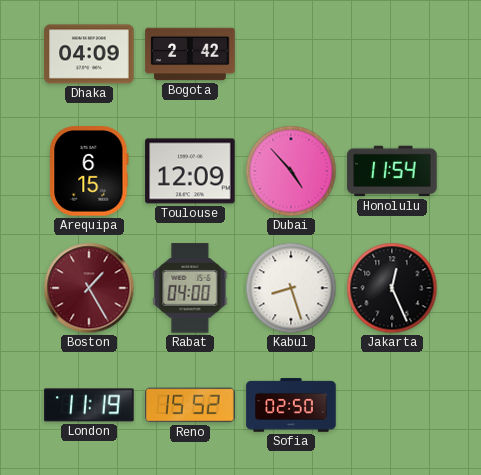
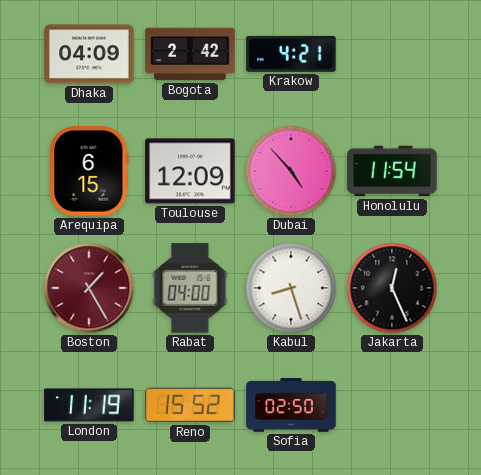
Krakow: none -> 4:21
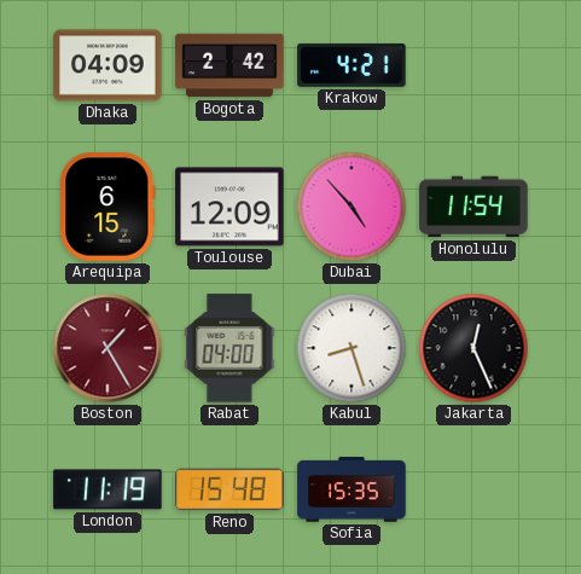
Reno: 15:52 -> 15:48
Sofia: 02:50 -> 15:35
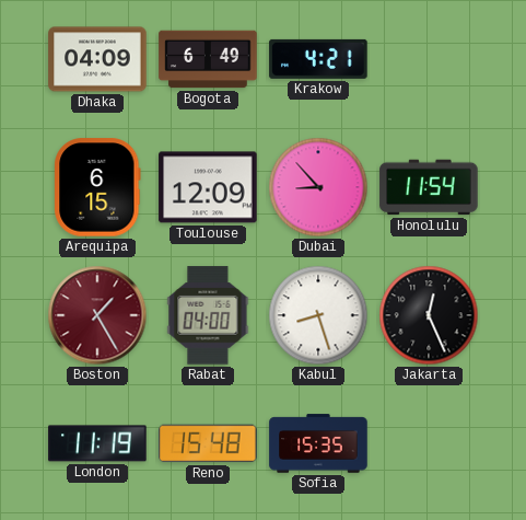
Bogota: 2:42 -> 6:49
Dubai: 4:53 -> 8:53
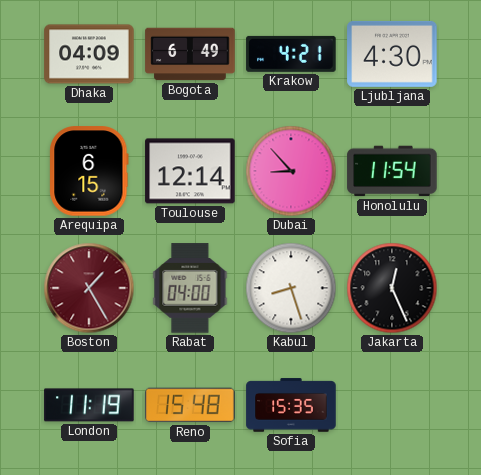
Ljubljana: none -> 4:30
Toulouse: 12:09 -> 12:14
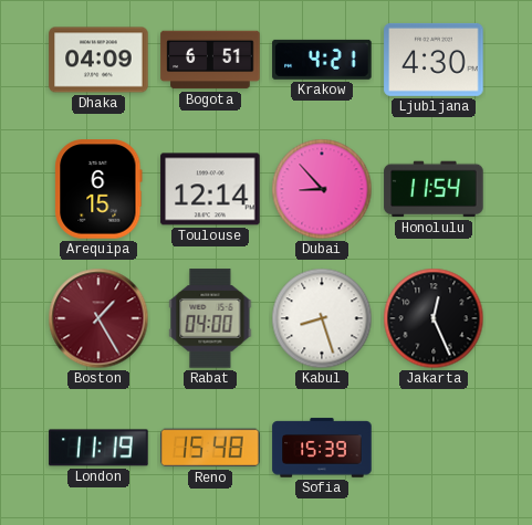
Bogota: 6:49 -> 6:51
Sofia: 15:35 -> 15:39
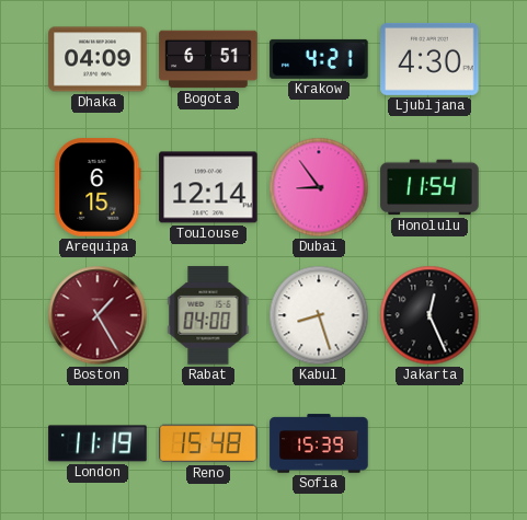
Dubai: 8:53 -> 8:54
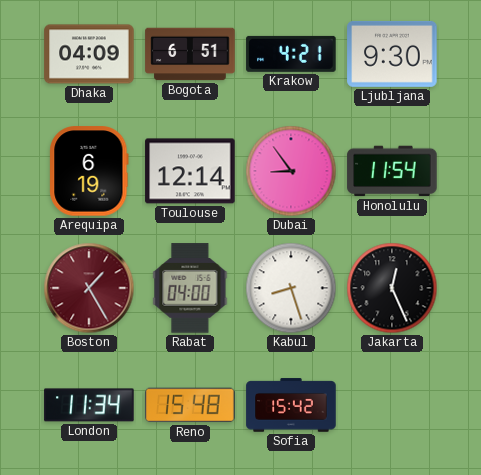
Ljubljana: 4:30 -> 9:30
Arequipa: 6:15 -> 6:19
London: 11:19 -> 11:34
Sofia: 15:39 -> 15:42
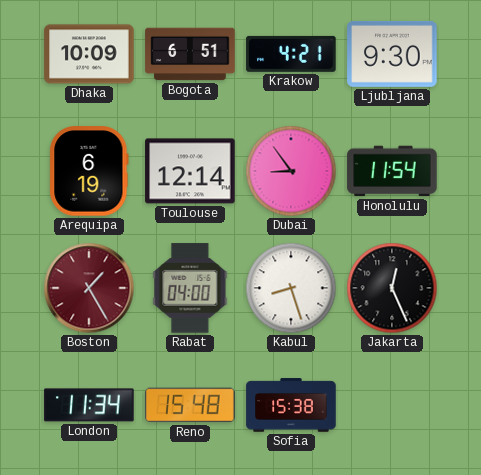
Dhaka: 04:09 -> 10:09
Sofia: 15:42 -> 15:38
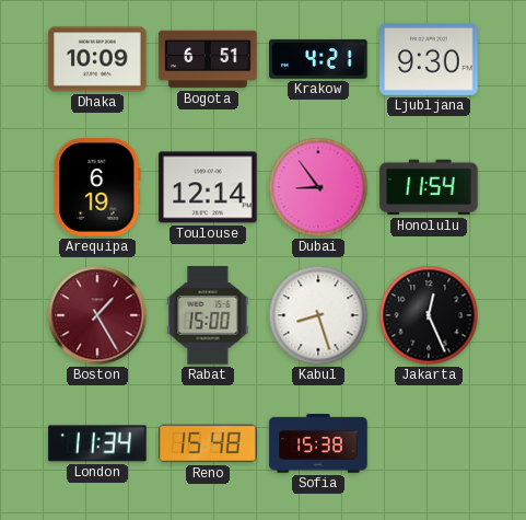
Rabat: 04:00 -> 15:00
